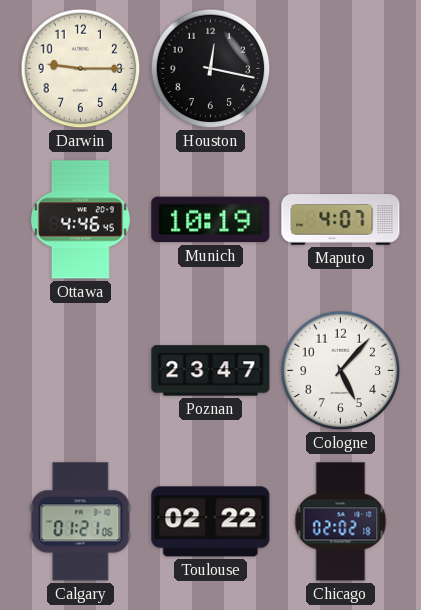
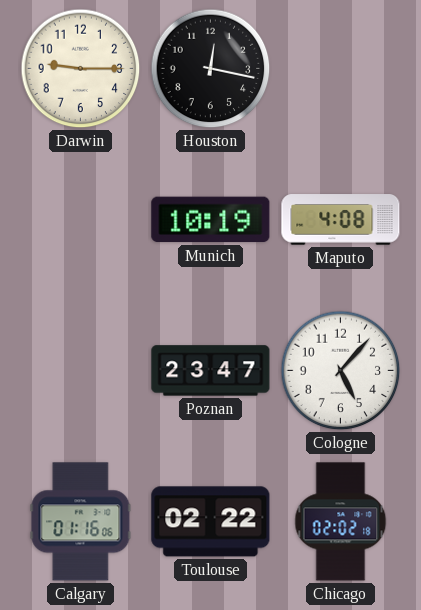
Ottawa: 4:46 -> none
Maputo: 4:07 -> 4:08
Calgary: 01:21 -> 01:16
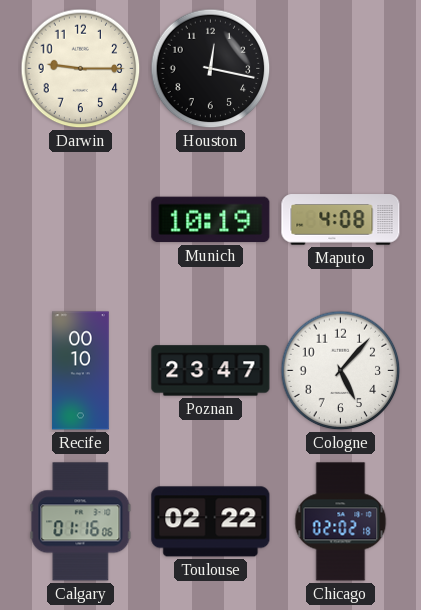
Recife: none -> 00:10
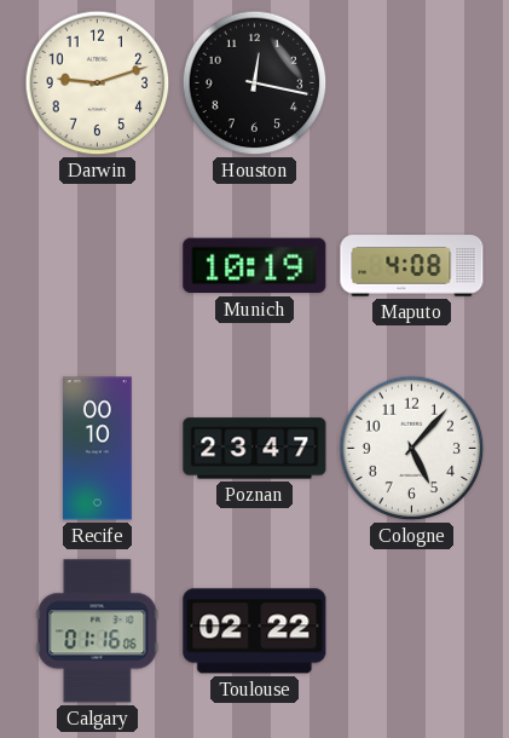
Darwin: 9:15 -> 9:12
Chicago: 02:02 -> none
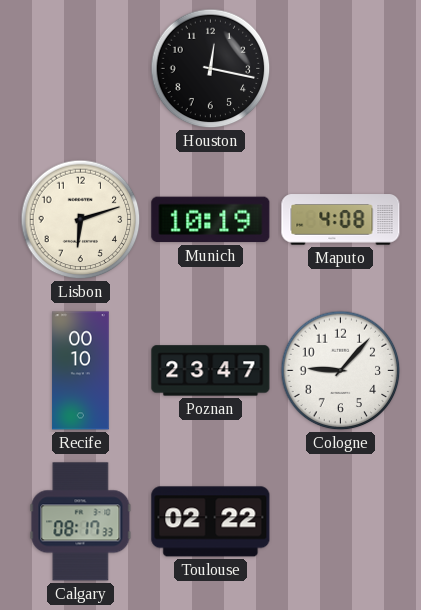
Darwin: 9:12 -> none
Lisbon: none -> 6:12
Cologne: 5:07 -> 9:07
Calgary: 01:16 -> 08:17
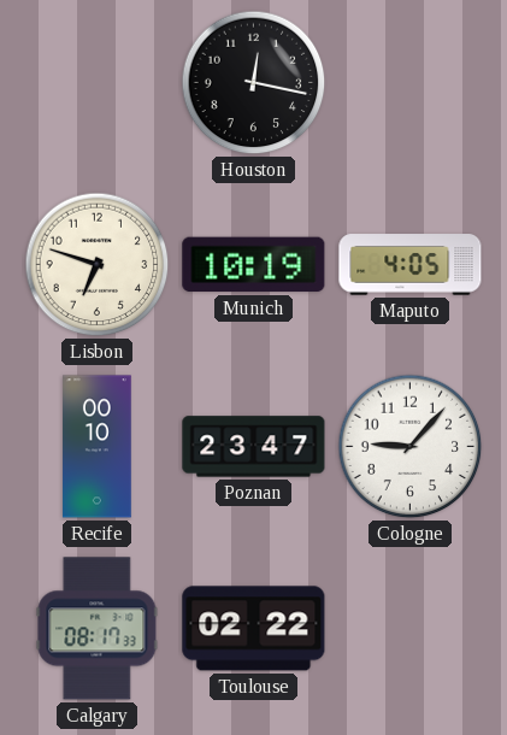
Lisbon: 6:12 -> 6:48
Maputo: 4:08 -> 4:05
